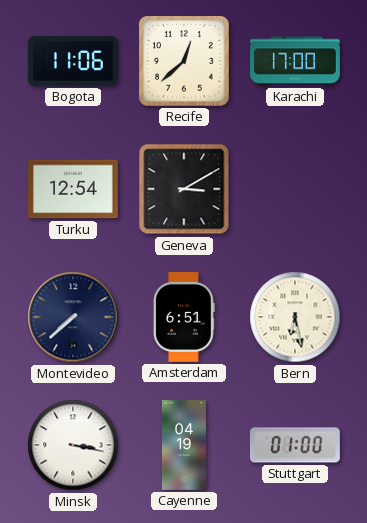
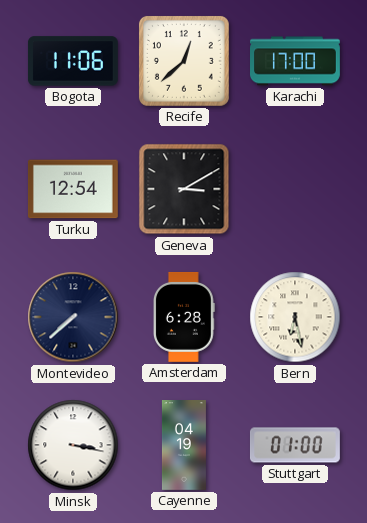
Amsterdam: 6:51 -> 6:28
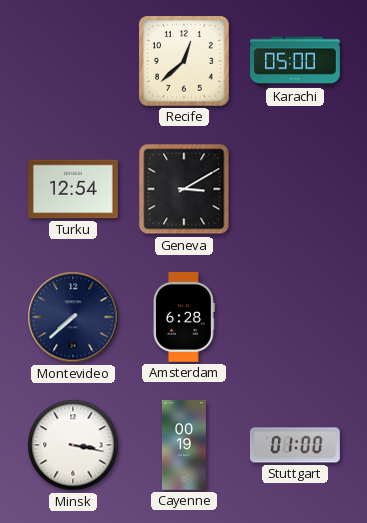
Bogota: 11:06 -> none
Karachi: 17:00 -> 05:00
Bern: 6:28 -> none
Cayenne: 04:19 -> 00:19
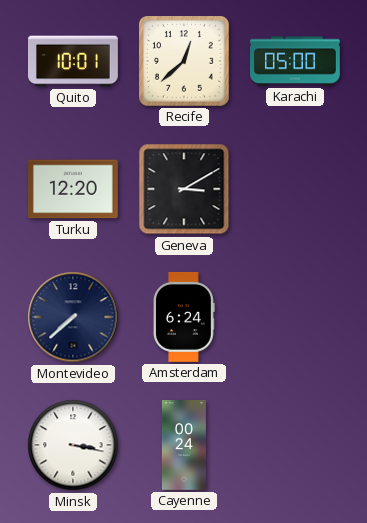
Quito: none -> 10:01
Turku: 12:54 -> 12:20
Amsterdam: 6:28 -> 6:24
Cayenne: 00:19 -> 00:24
Stuttgart: 01:00 -> none
